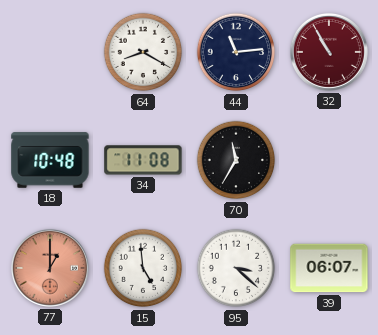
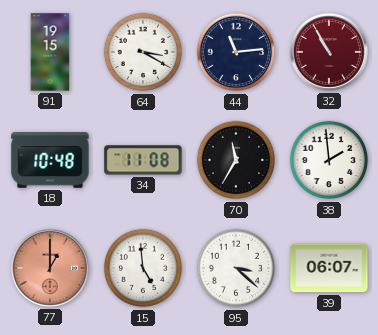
91: none -> 19:15
64: 8:20 -> 3:20
38: none -> 1:59
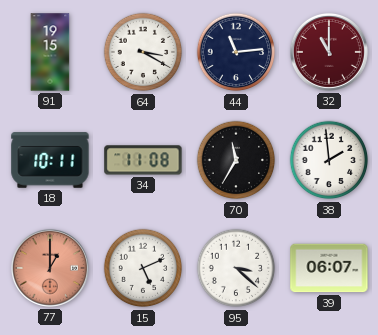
32: 10:55 -> 11:00
18: 10:48 -> 10:11
15: 4:59 -> 5:11
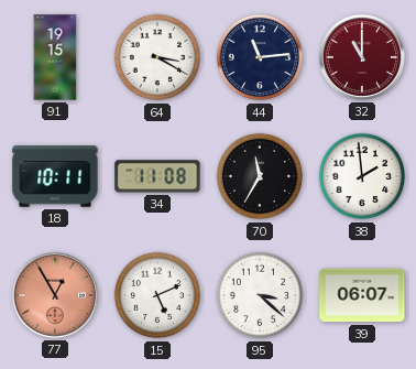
77: 1:00 -> 12:55
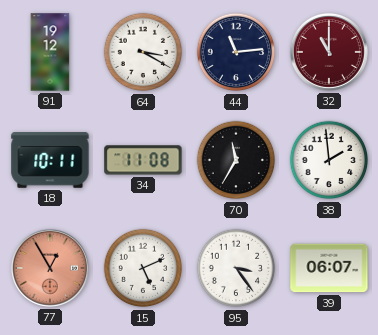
91: 19:15 -> 19:12
95: 3:22 -> 3:24
